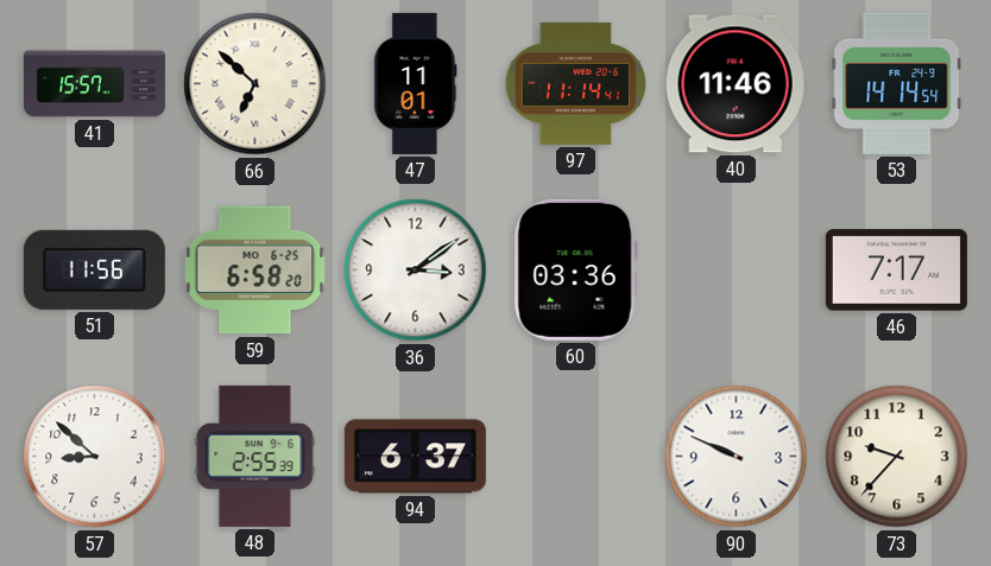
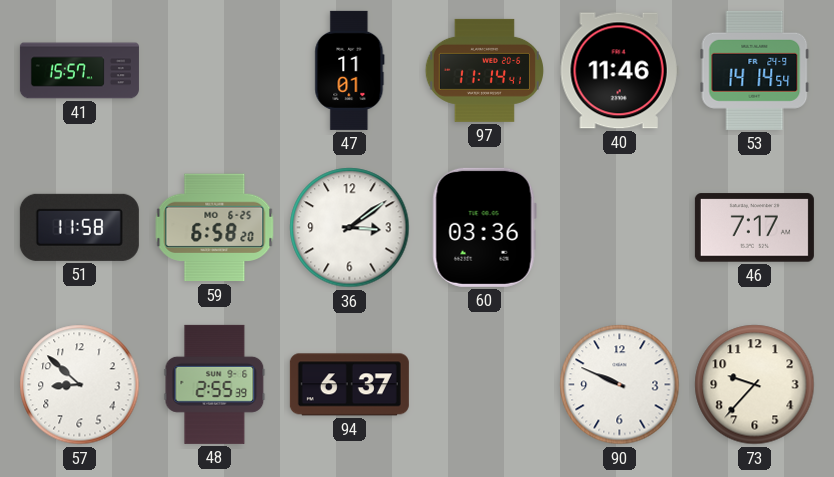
66: 6:52 -> none
51: 11:56 -> 11:58
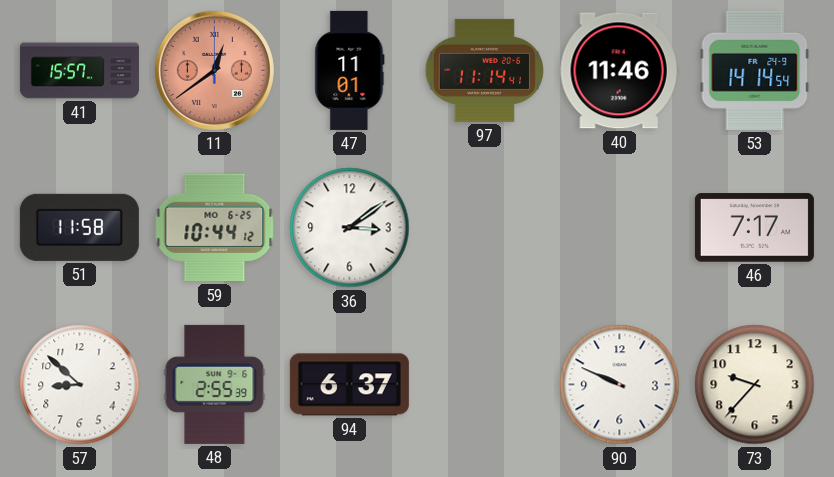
11: none -> 12:39
59: 6:58 -> 10:44
60: 03:36 -> none
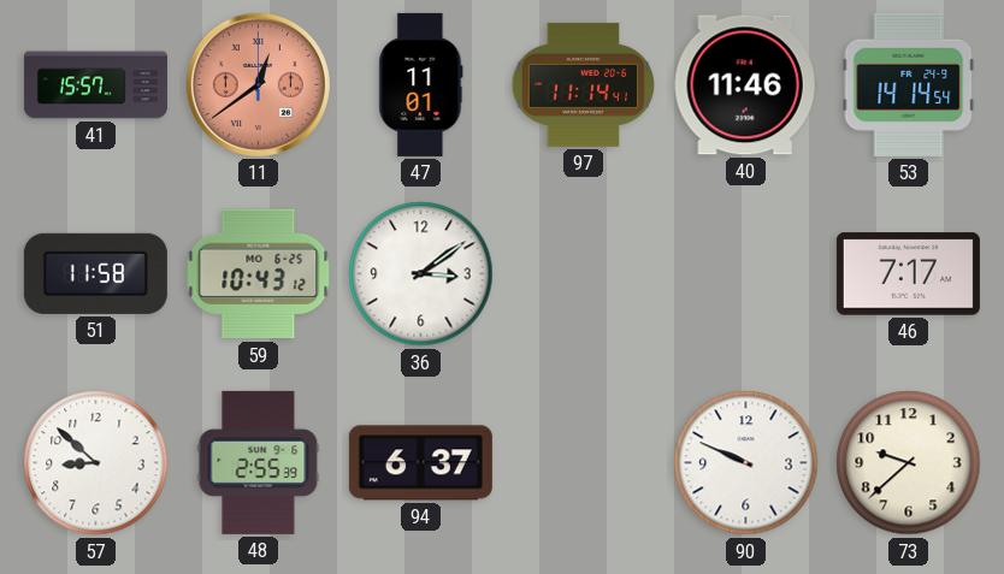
59: 10:44 -> 10:43
73: 9:37 -> 9:38
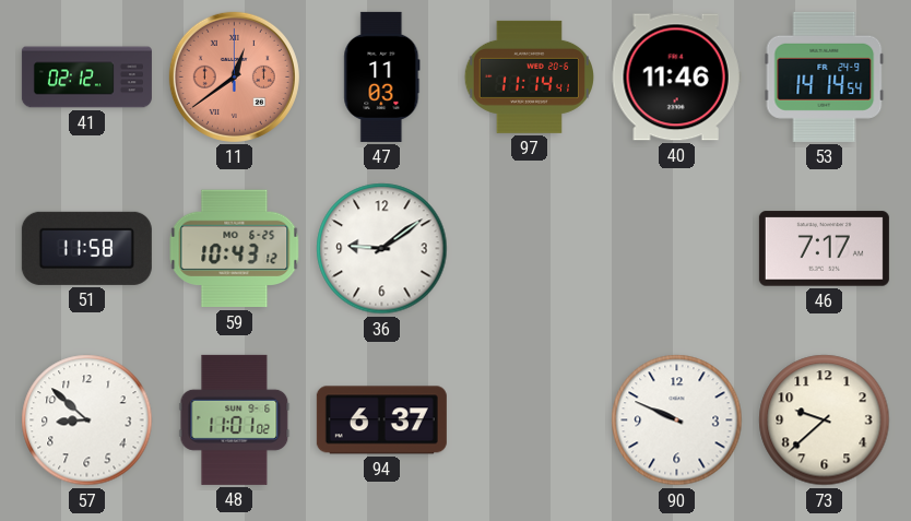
41: 15:57 -> 02:12
47: 11:01 -> 11:03
36: 3:09 -> 9:09
48: 2:55 -> 11:01
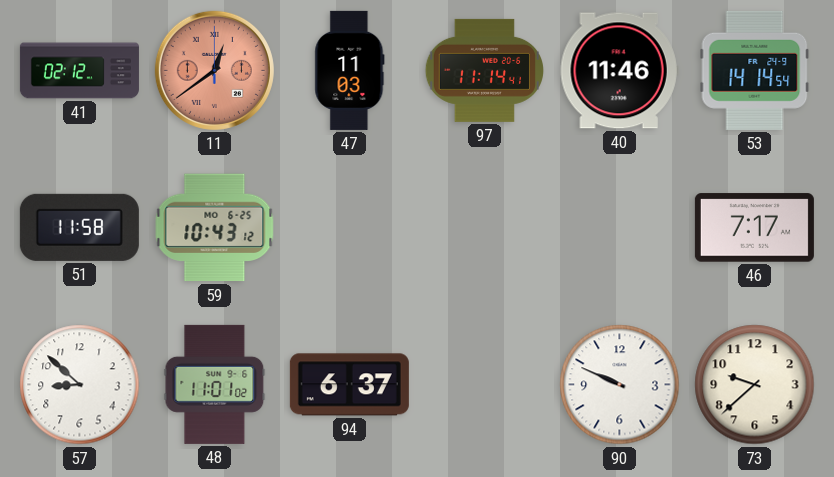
36: 9:09 -> none
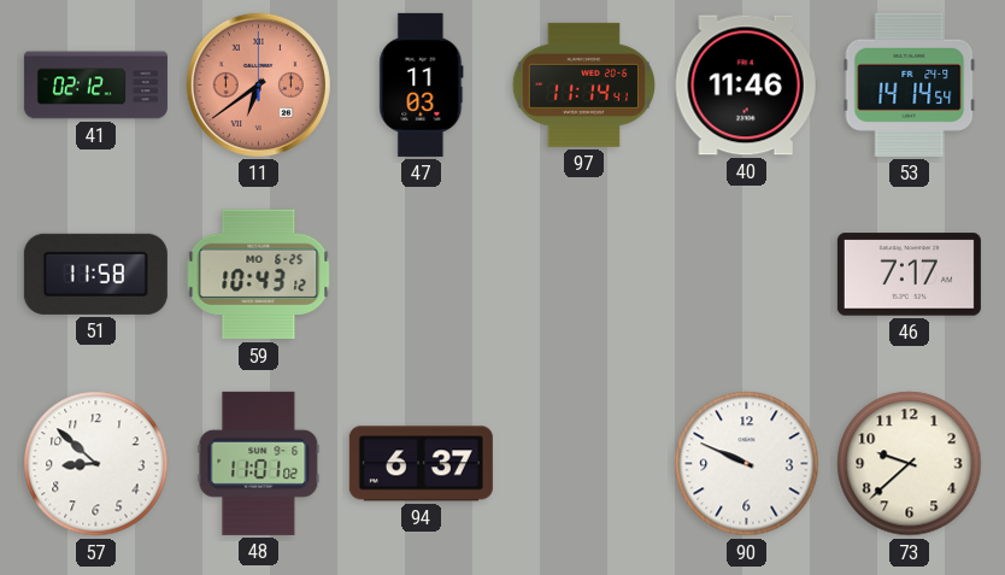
11: 12:39 -> 6:39
